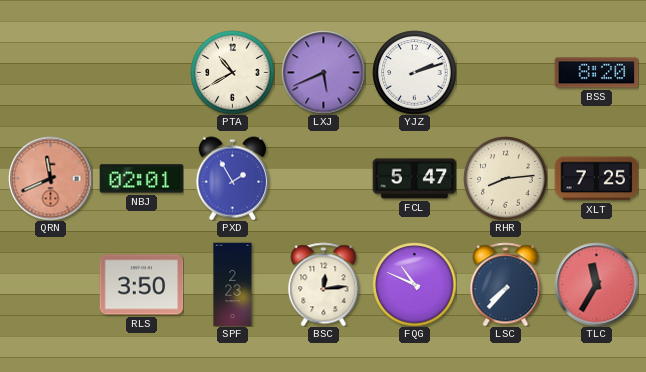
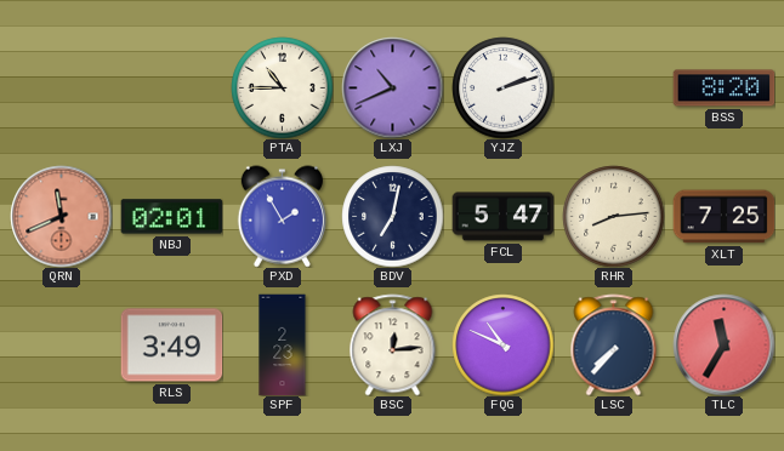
PTA: 10:40 -> 10:45
LXJ: 5:41 -> 10:41
BDV: none -> 7:02
RLS: 3:50 -> 3:49
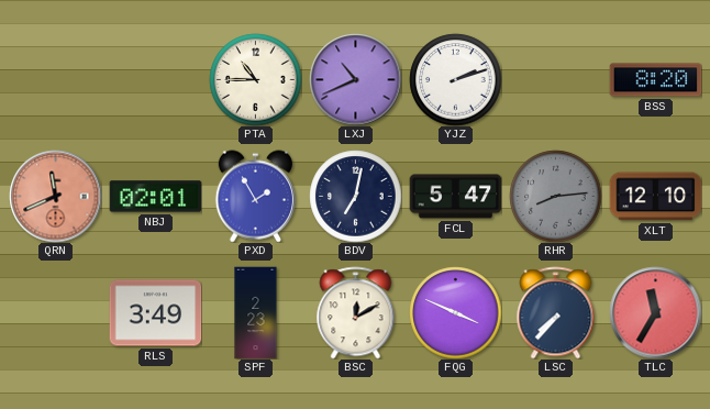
RHR dial: cream -> grey
XLT: 7:25 -> 12:10
BSC: 12:14 -> 12:10
FQG: 10:49 -> 3:49
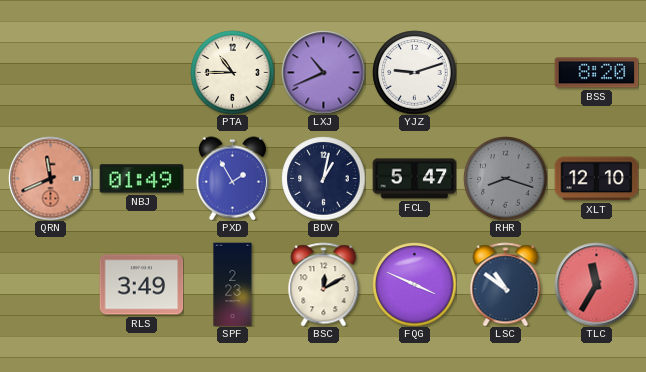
YJZ: 2:12 -> 9:12
NBJ: 02:01 -> 01:49
BDV: 7:02 -> 1:02
RHR: 8:14 -> 8:18
LSC: 7:37 -> 10:51
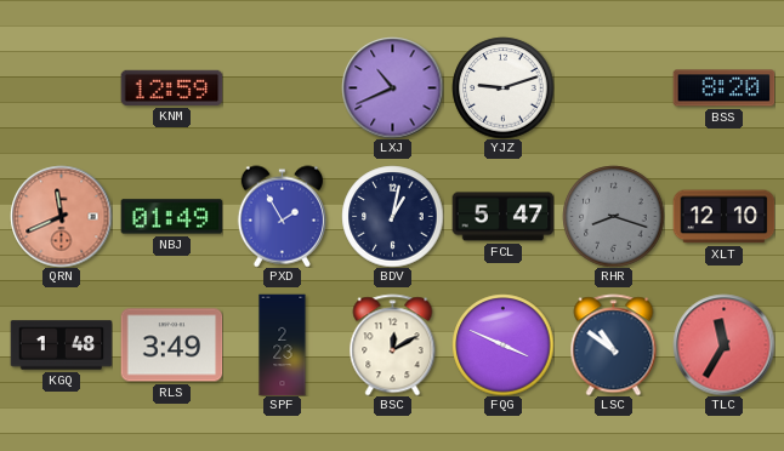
KNM: none -> 12:59
PTA: 10:45 -> none
KGQ: none -> 1:48
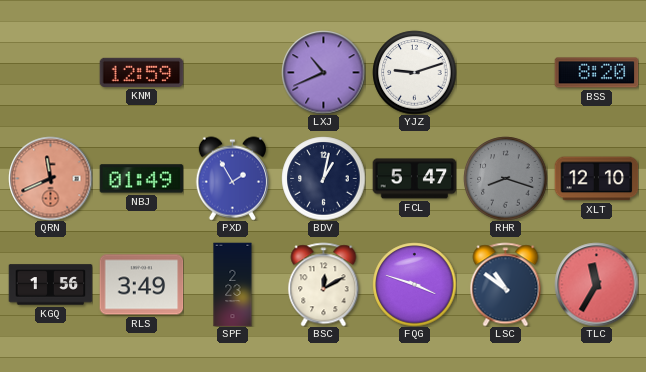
KGQ: 1:48 -> 1:56
FQG: 3:49 -> 3:48
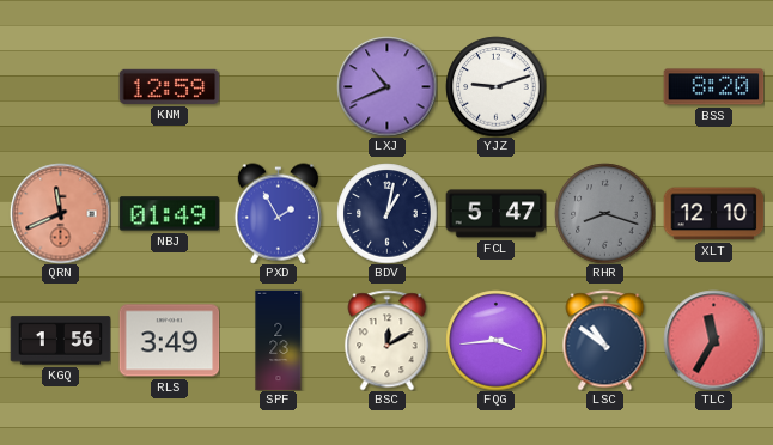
FQG: 3:48 -> 3:44
